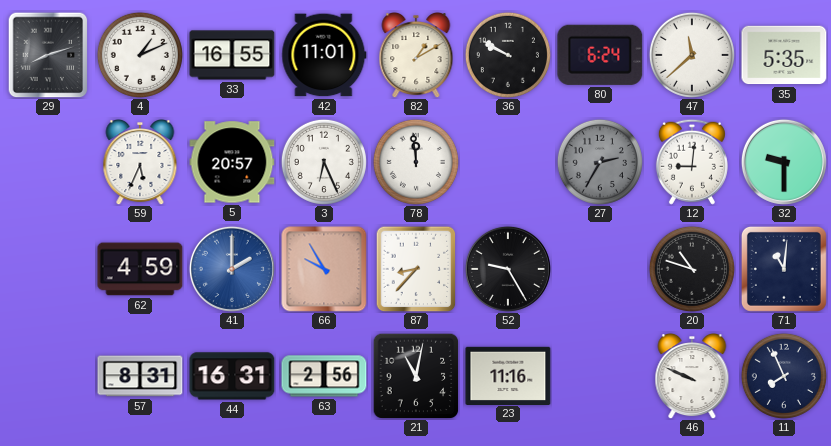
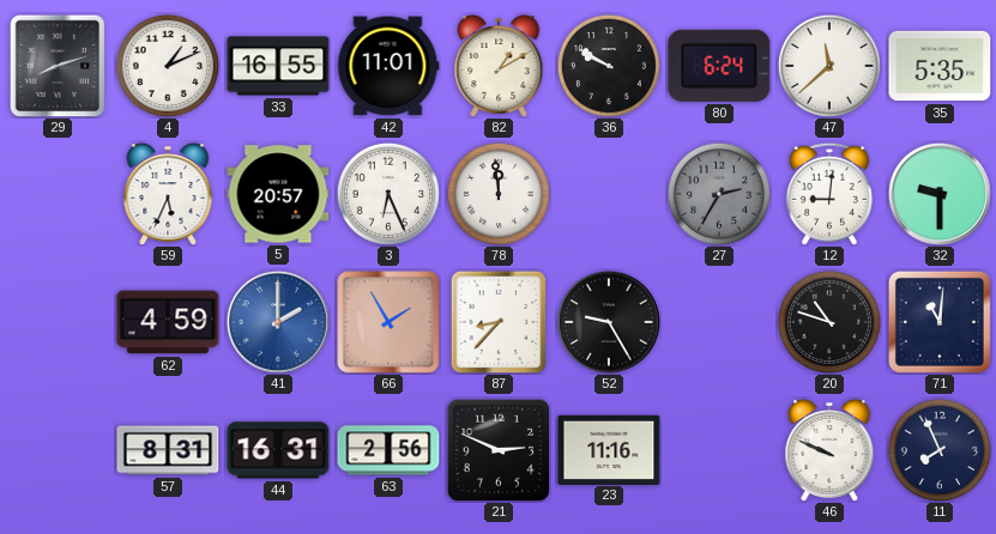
66: 9:55 -> 1:55
21: 11:02 -> 2:49
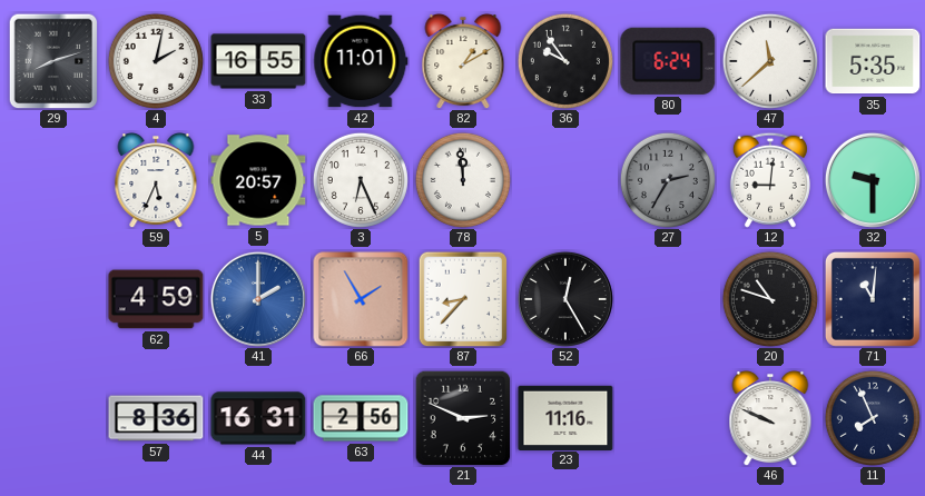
4: 1:11 -> 2:02
36: 9:50 -> 9:54
52: 9:25 -> 12:25
57: 8:31 -> 8:36
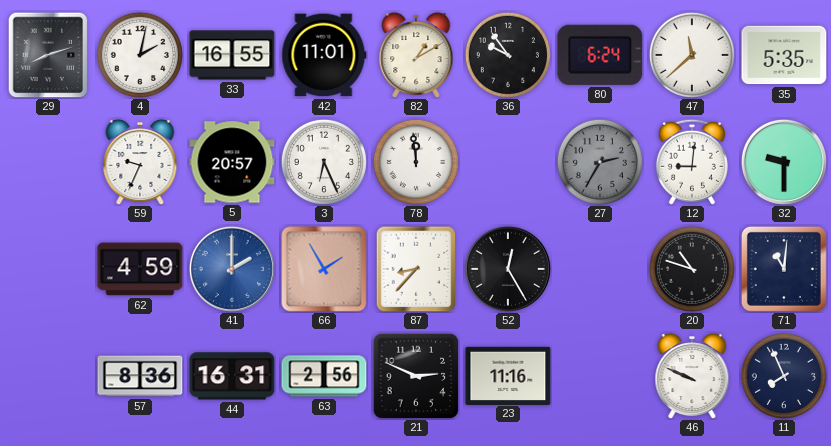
59: 5:34 -> 9:34
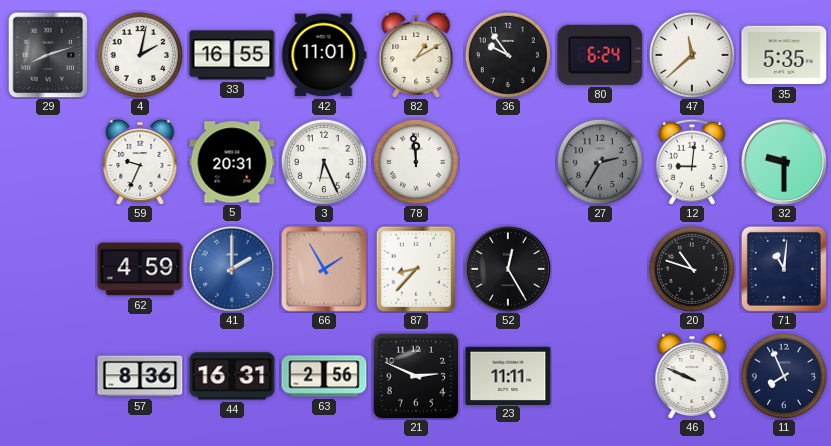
5: 20:57 -> 20:31
23: 11:16 -> 11:11
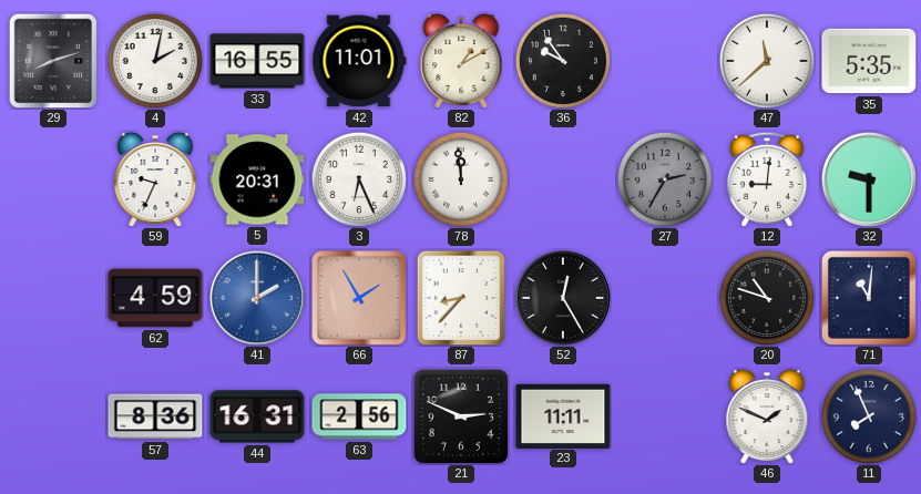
80: 6:24 -> none
46: 9:49 -> 1:49
